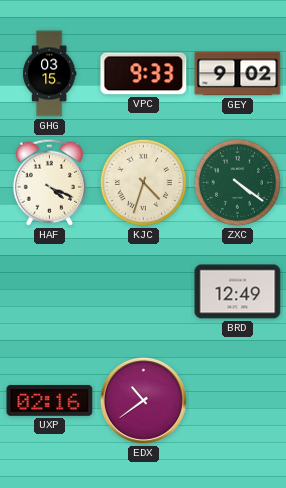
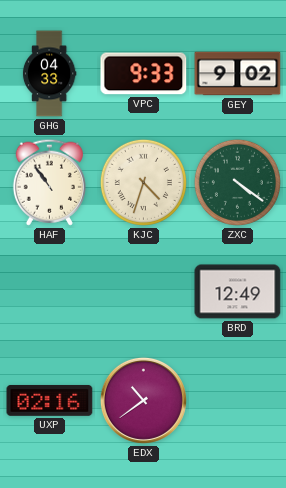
GHG: 03:15 -> 04:33
HAF: 4:19 -> 10:54
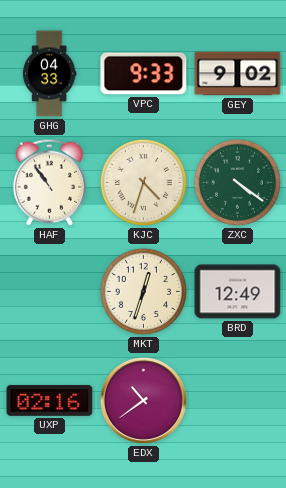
MKT: none -> 12:33
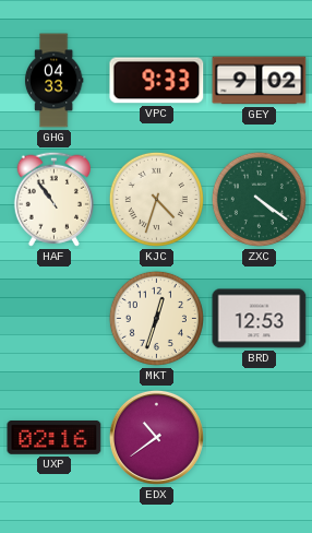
BRD: 12:49 -> 12:53
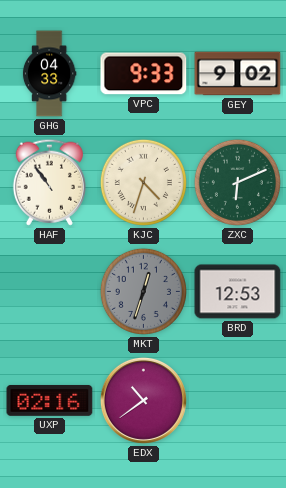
ZXC: 4:21 -> 6:11
MKT dial: cream -> grey
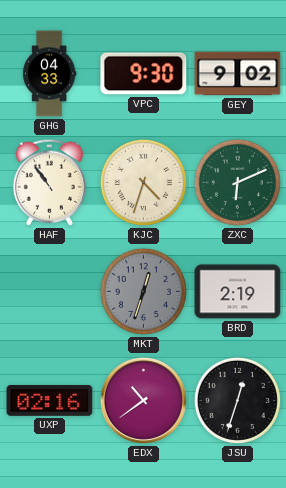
VPC: 9:33 -> 9:30
BRD: 12:53 -> 2:19
JSU: none -> 12:33
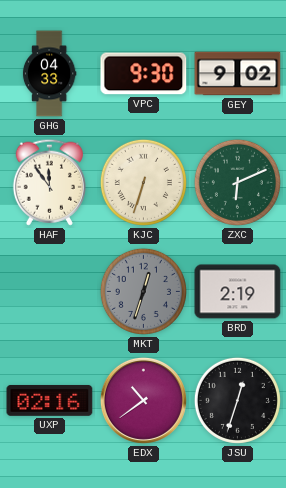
HAF: 10:54 -> 11:54
KJC: 4:33 -> 6:33
